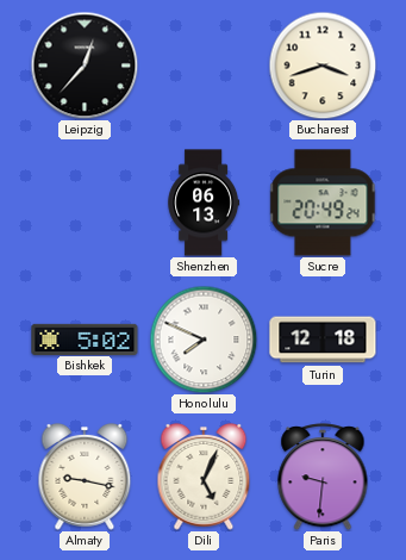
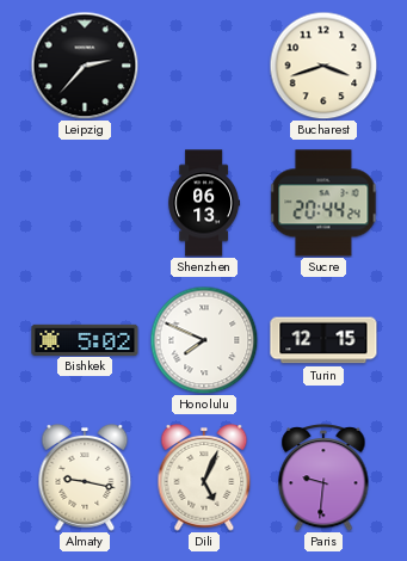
Leipzig: 12:37 -> 2:37
Sucre: 20:49 -> 20:44
Turin: 12:18 -> 12:15
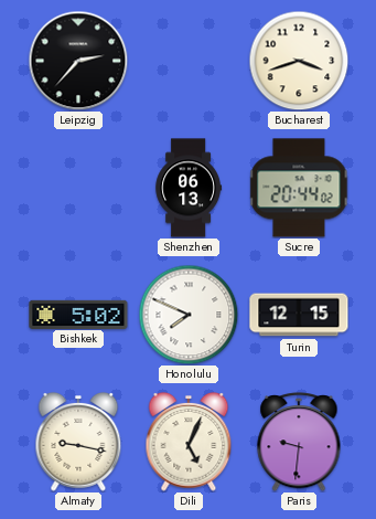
Sucre: 20:44:24 -> 20:44:02
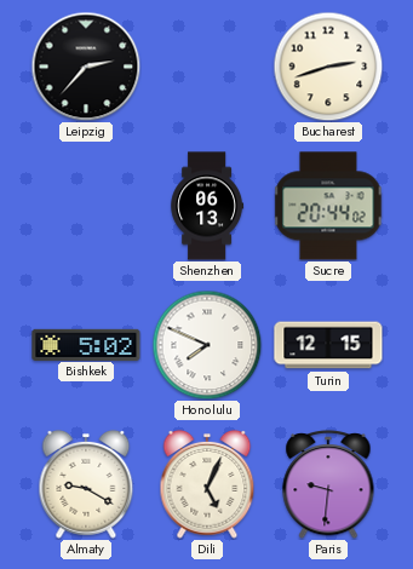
Bucharest: 3:42 -> 2:42
Almaty: 9:17 -> 9:20
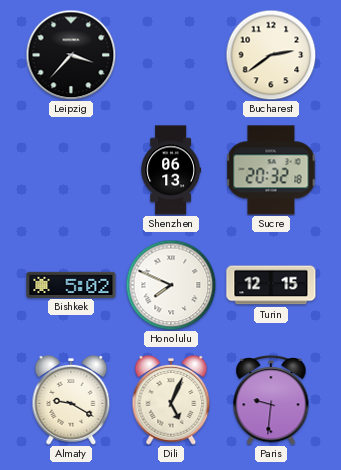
Leipzig: 2:37 -> 3:37
Bucharest: 2:42 -> 2:39
Sucre: 20:44 -> 20:32
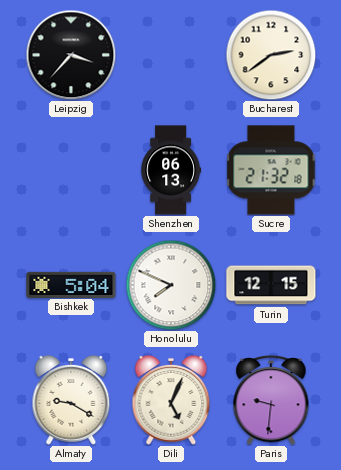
Sucre: 20:32 -> 21:32
Bishkek: 5:02 -> 5:04
